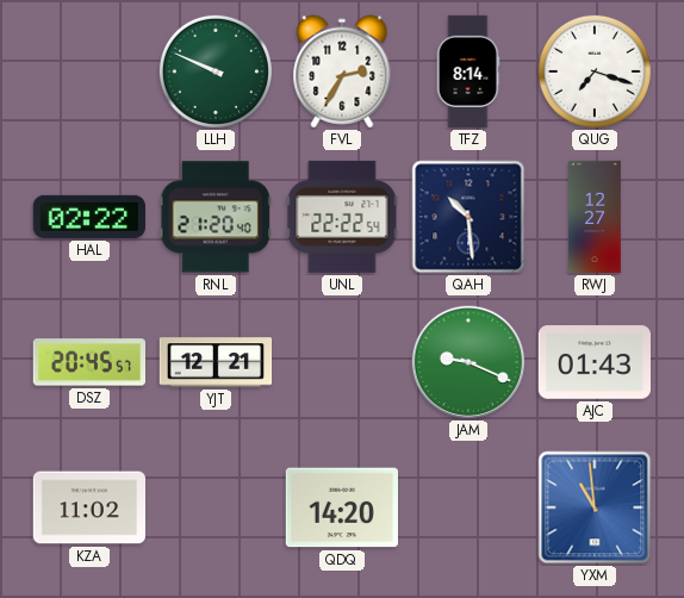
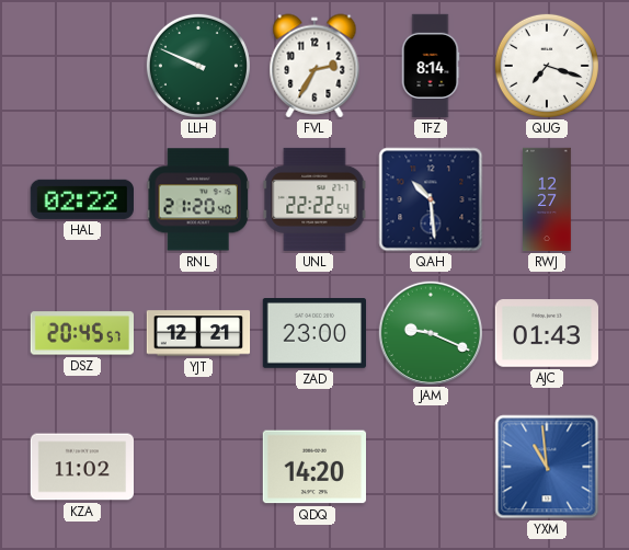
ZAD: none -> 23:00
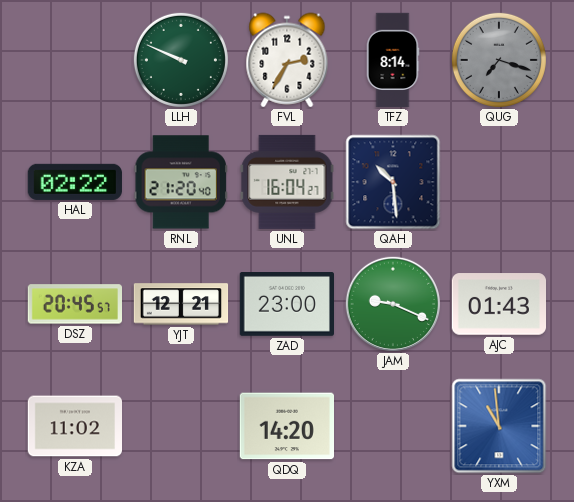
QUG dial: white -> grey
UNL: 22:22 -> 16:04
RWJ: 12:27 -> none
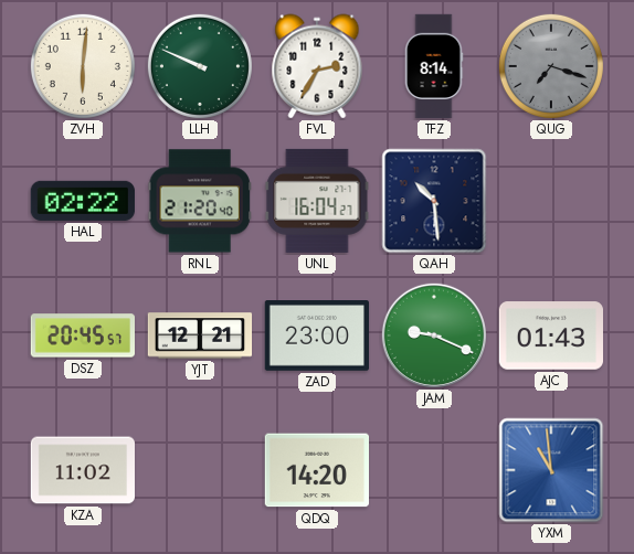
ZVH: none -> 6:01
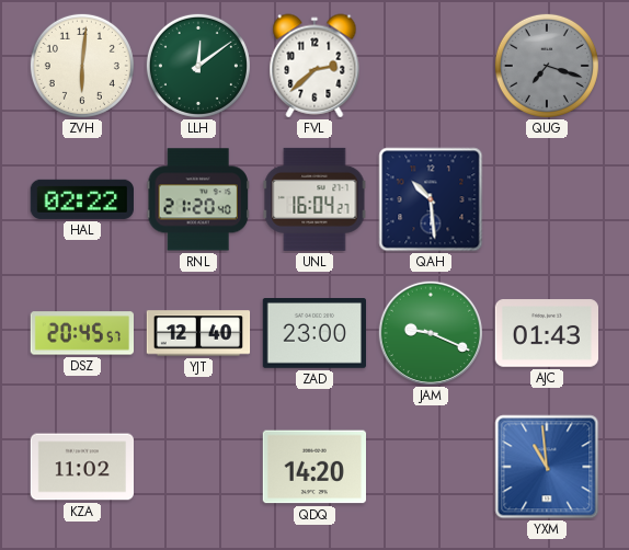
LLH: 9:49 -> 12:09
FVL: 2:35 -> 2:38
TFZ: 8:14 -> none
YJT: 12:21 -> 12:40
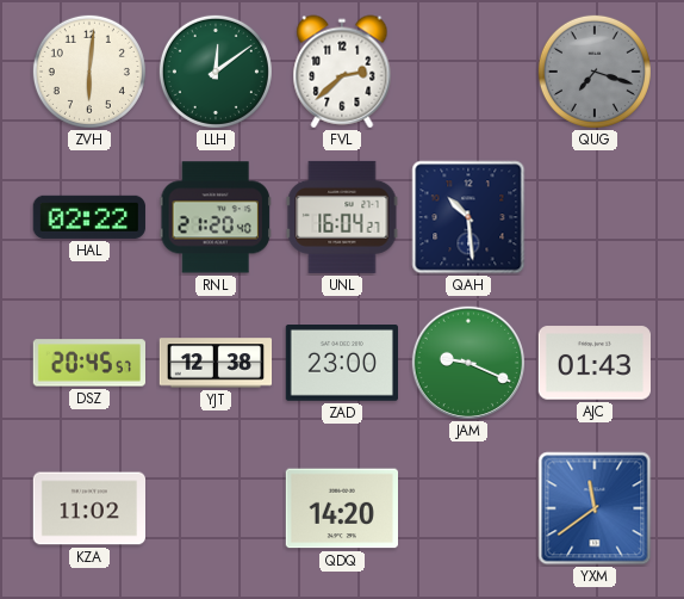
YJT: 12:40 -> 12:38
YXM: 10:59 -> 11:39
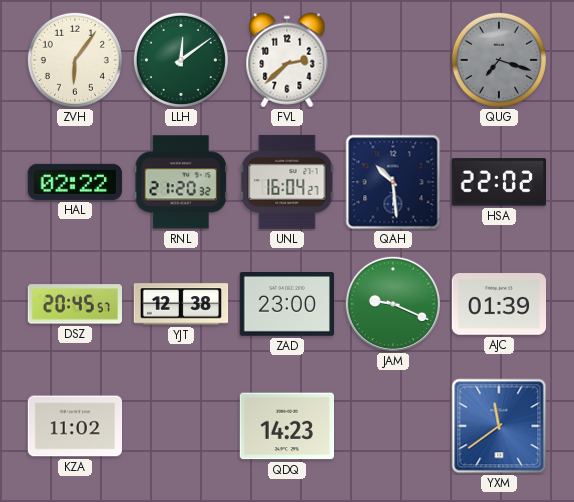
ZVH: 6:01 -> 6:06
RNL: 21:20:40 -> 21:20:32
HSA: none -> 22:02
AJC: 01:43 -> 01:39
QDQ: 14:20 -> 14:23
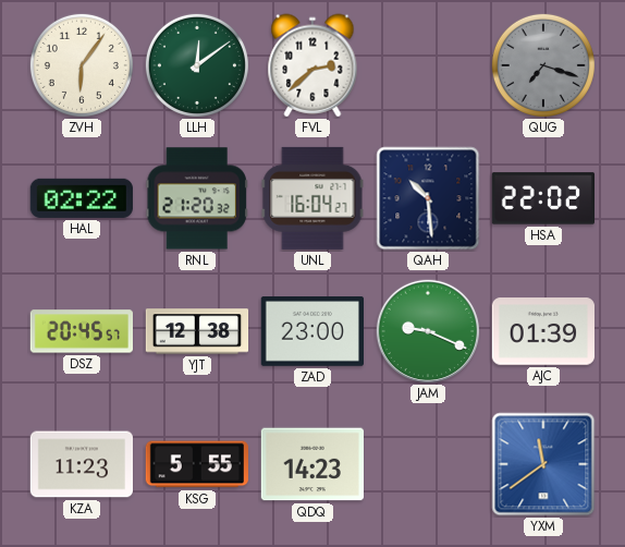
KZA: 11:02 -> 11:23
KSG: none -> 5:55
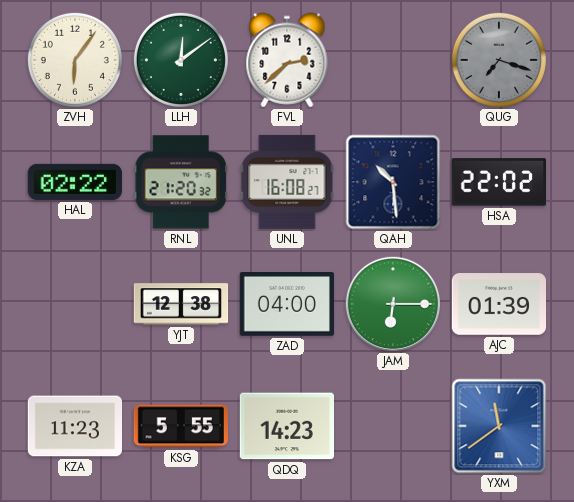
UNL: 16:04 -> 16:08
DSZ: 20:45 -> none
ZAD: 23:00 -> 04:00
JAM: 9:19 -> 6:15
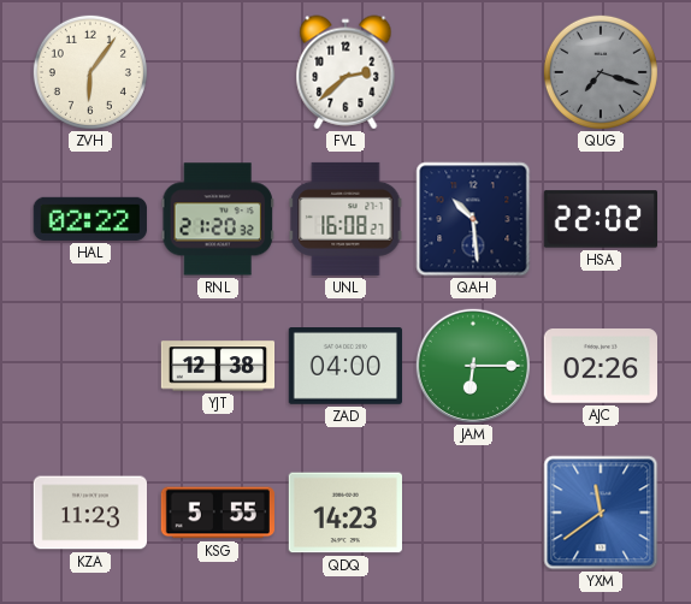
LLH: 12:09 -> none
AJC: 01:39 -> 02:26
